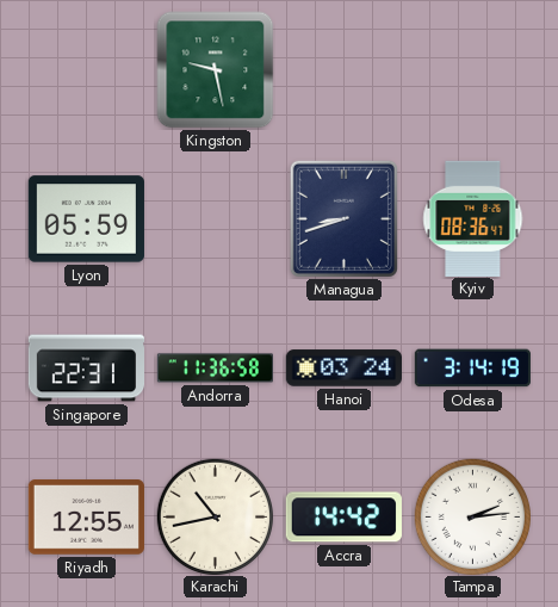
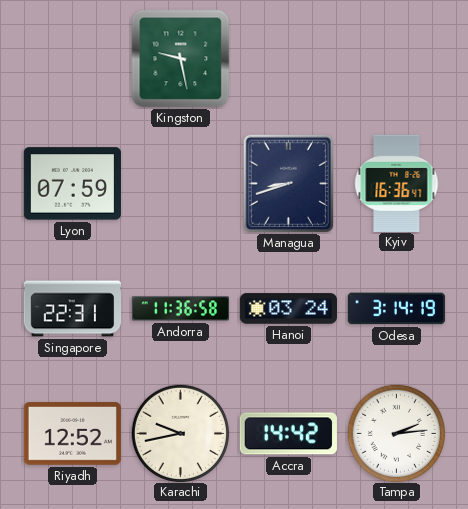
Lyon: 05:59 -> 07:59
Kyiv: 08:36 -> 16:36
Riyadh: 12:55 -> 12:52
Karachi: 10:43 -> 9:43
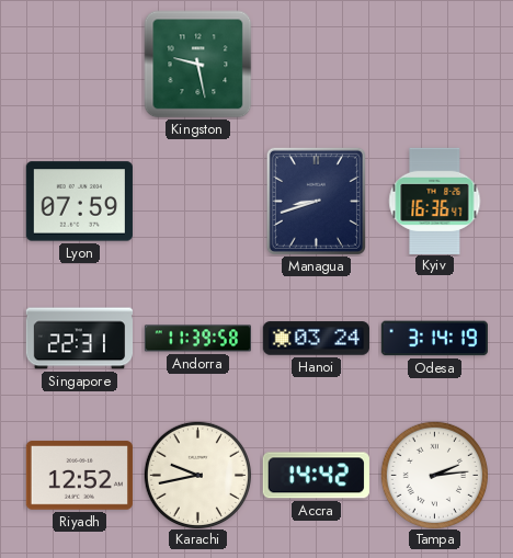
Andorra: 11:36 -> 11:39
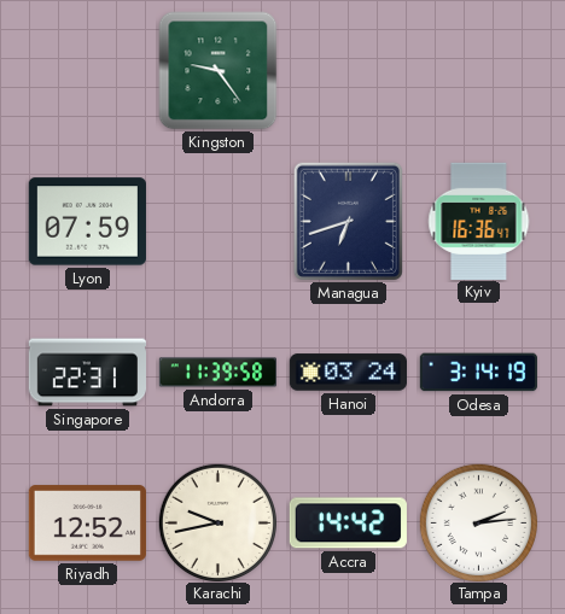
Kingston: 9:28 -> 9:24
Managua: 8:42 -> 6:42
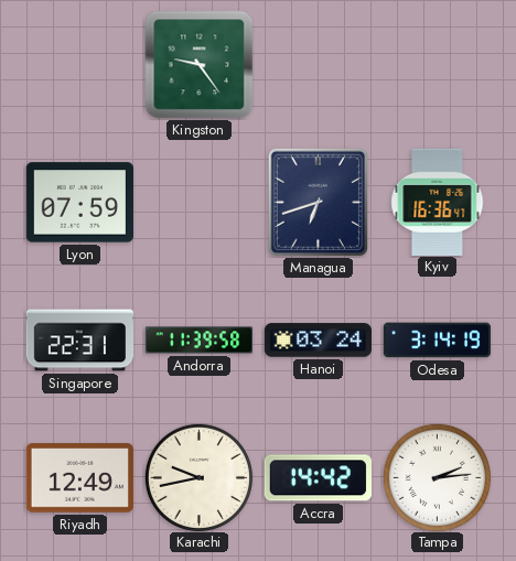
Riyadh: 12:52 -> 12:49
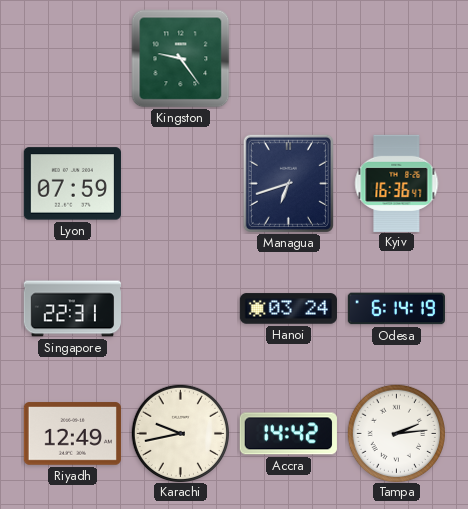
Andorra: 11:39 -> none
Odesa: 3:14 -> 6:14
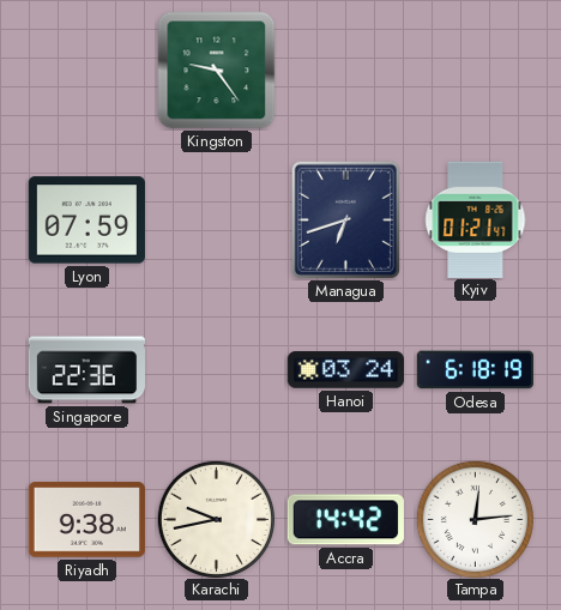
Kyiv: 16:36 -> 01:21
Singapore: 22:31 -> 22:36
Odesa: 6:14 -> 6:18
Riyadh: 12:49 -> 9:38
Tampa: 2:14 -> 12:14
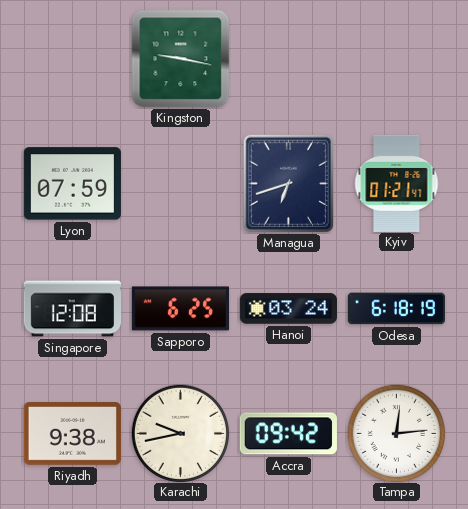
Kingston: 9:24 -> 9:17
Singapore: 22:36 -> 12:08
Sapporo: none -> 6:25
Accra: 14:42 -> 09:42
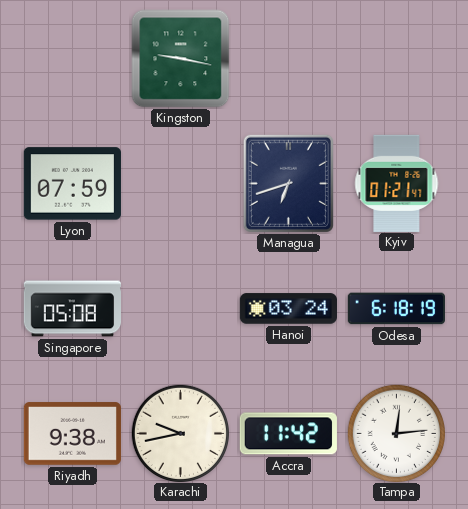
Singapore: 12:08 -> 05:08
Sapporo: 6:25 -> none
Accra: 09:42 -> 11:42
